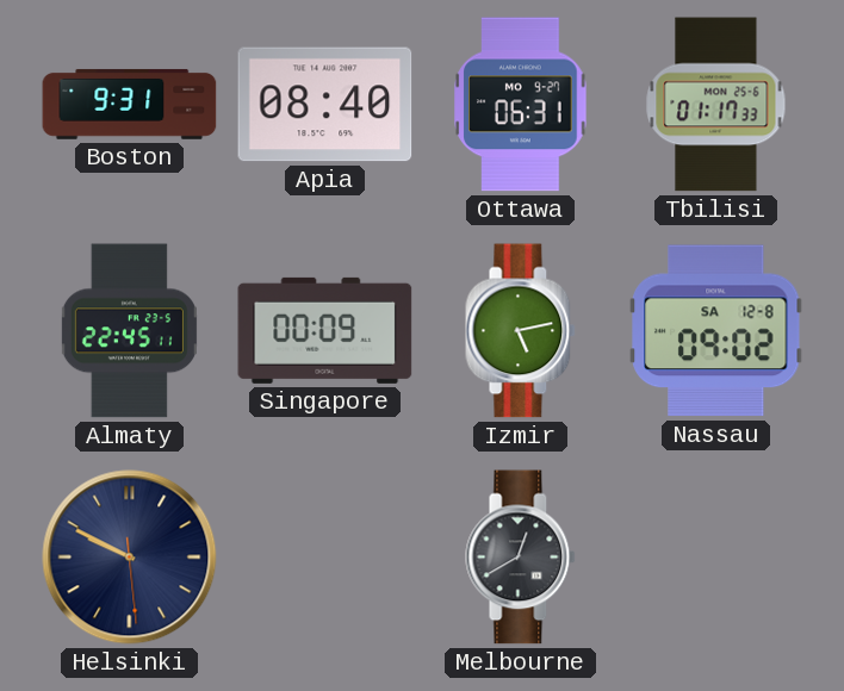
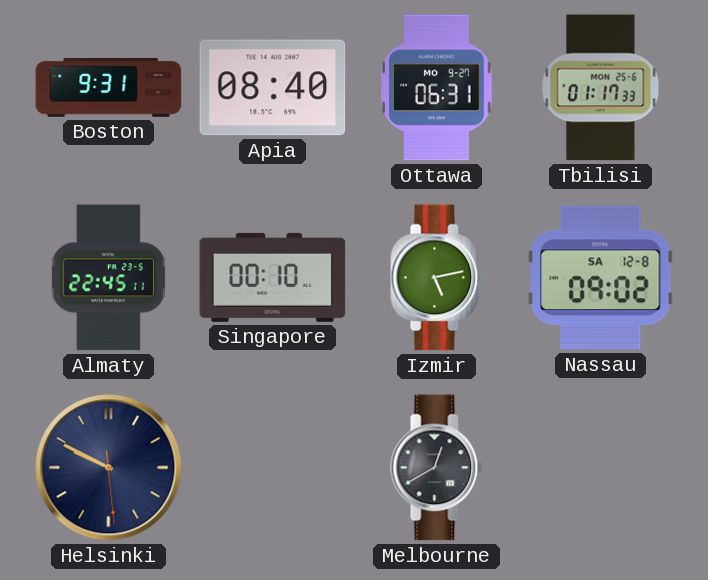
Singapore: 00:09 -> 00:10
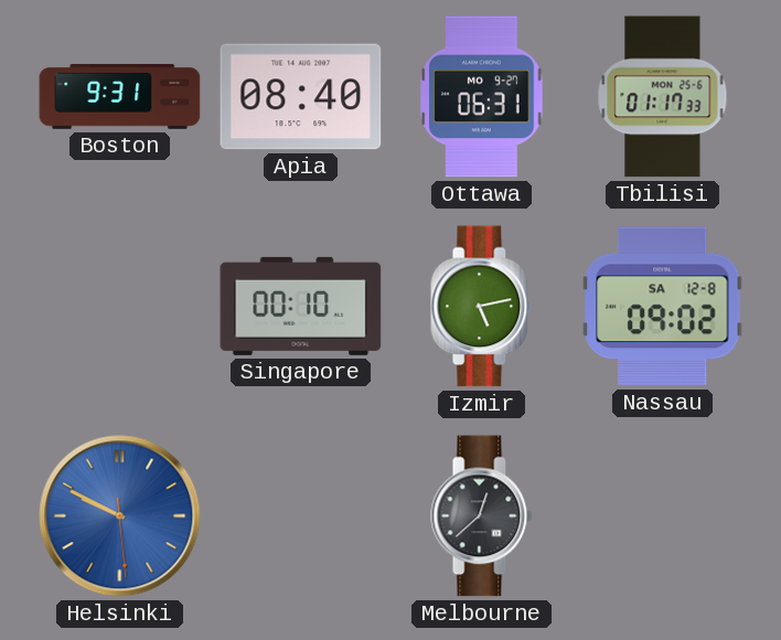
Almaty: 22:45 -> none
Helsinki dial: navy -> blue
Melbourne: 12:40 -> 12:38
